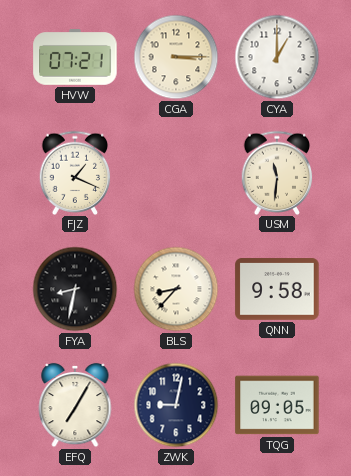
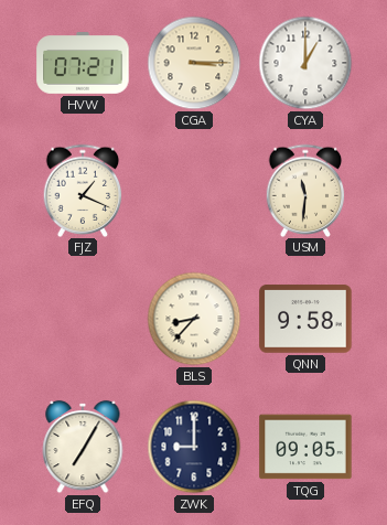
FYA: 8:32 -> none
ZWK: 9:02 -> 9:00
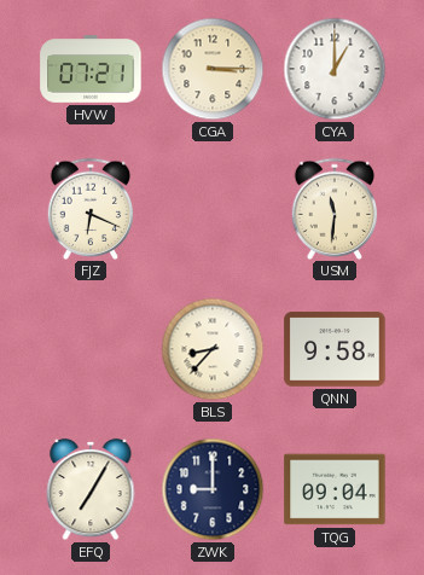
FJZ: 1:19 -> 6:19
TQG: 09:05 -> 09:04
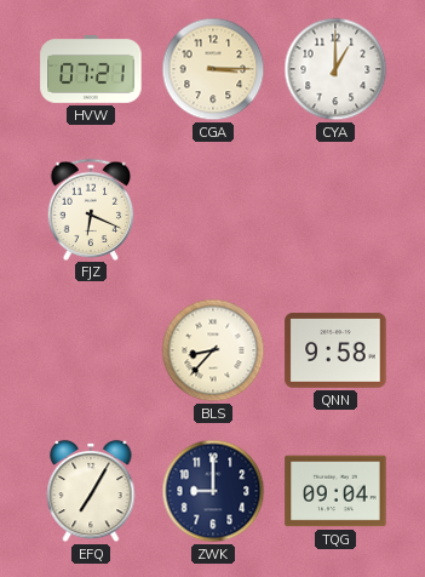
USM: 11:31 -> none
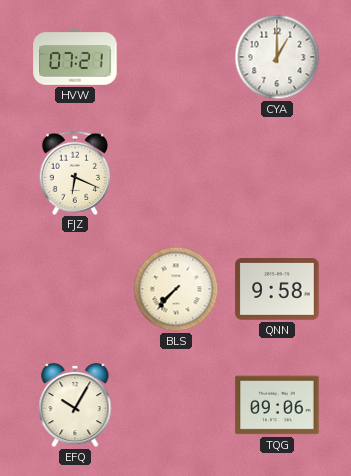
CGA: 3:15 -> none
BLS: 8:37 -> 7:37
EFQ: 7:05 -> 10:05
ZWK: 9:00 -> none
TQG: 09:04 -> 09:06
